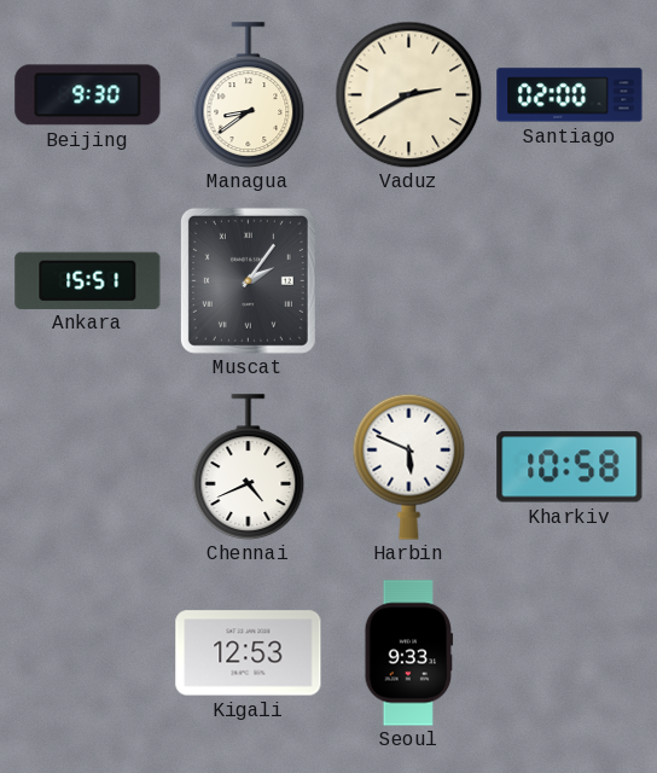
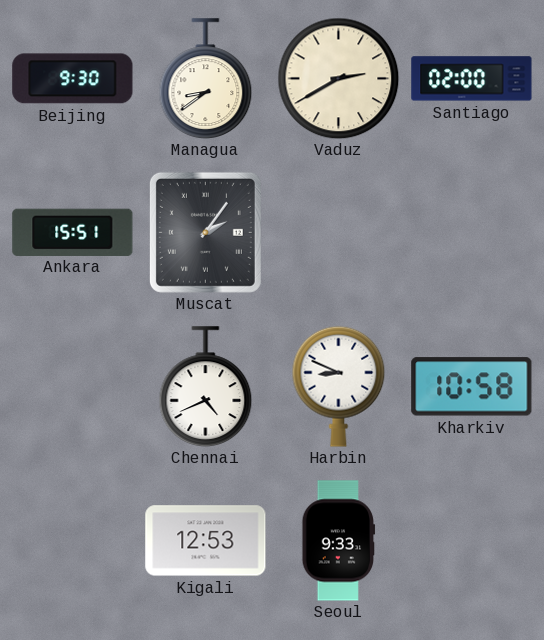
Harbin: 5:49 -> 8:49
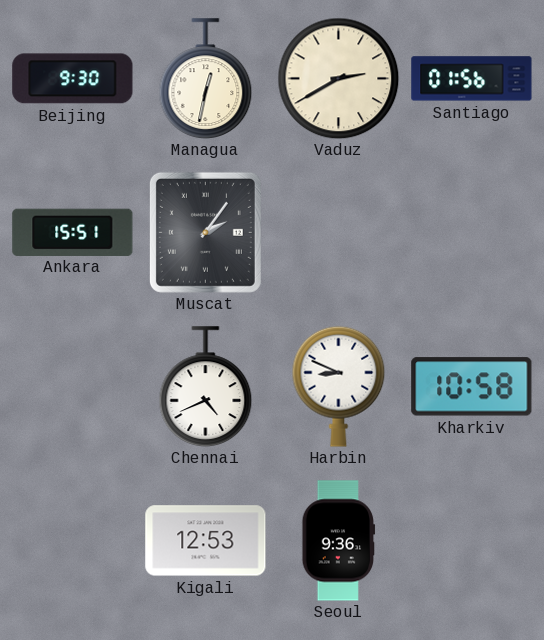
Managua: 8:39 -> 12:32
Santiago: 02:00 -> 01:56
Seoul: 9:33 -> 9:36
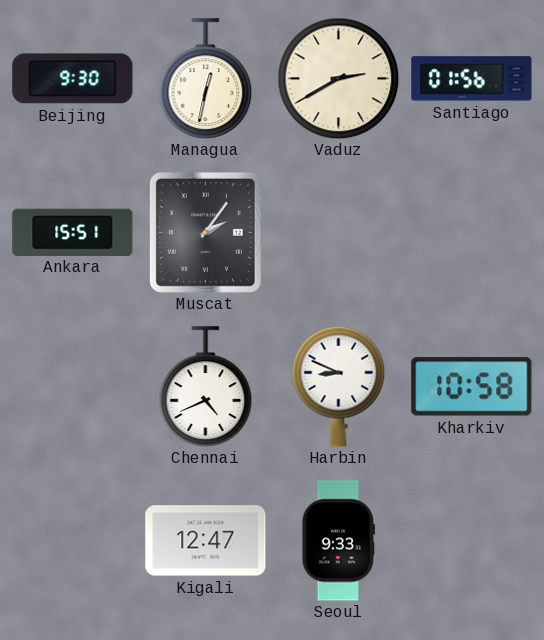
Kigali: 12:53 -> 12:47
Seoul: 9:36 -> 9:33
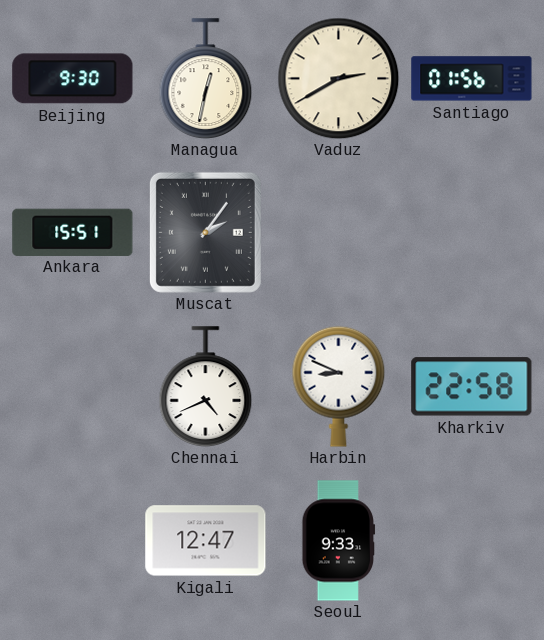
Kharkiv: 10:58 -> 22:58
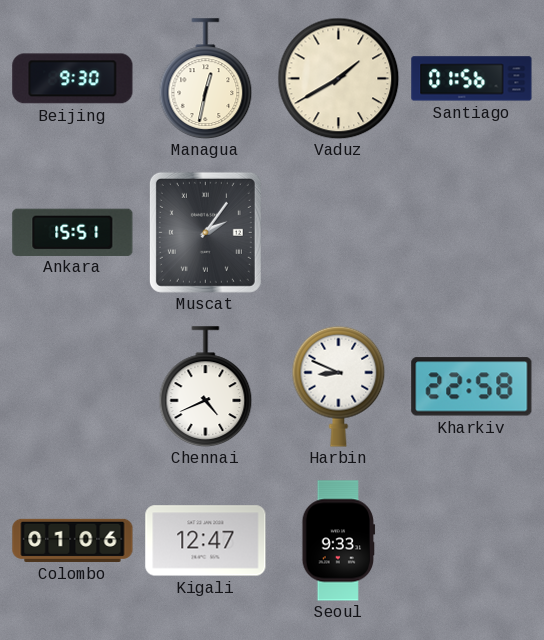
Vaduz: 2:40 -> 1:40
Colombo: none -> 01:06
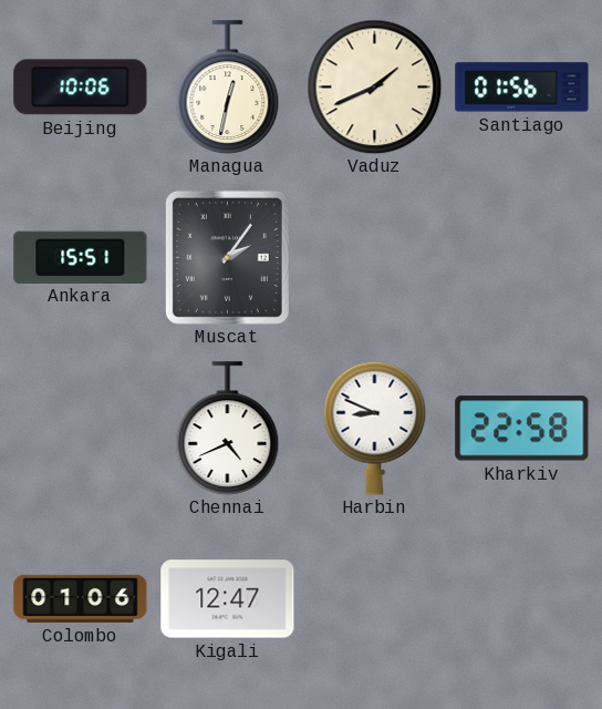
Beijing: 9:30 -> 10:06
Vaduz: 1:40 -> 1:41
Seoul: 9:33 -> none
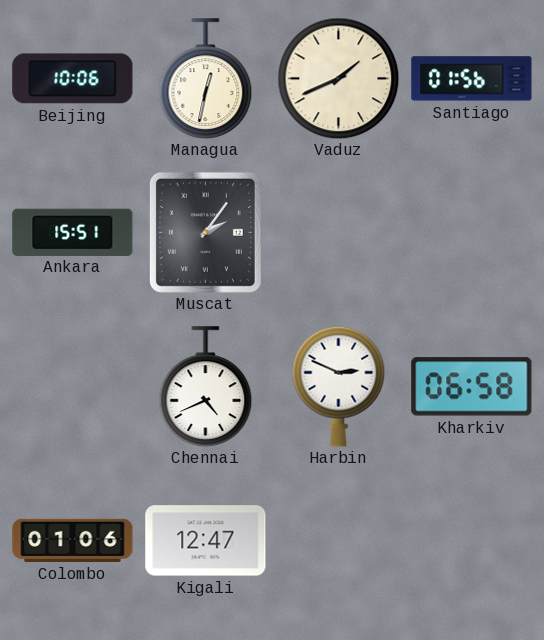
Harbin: 8:49 -> 2:49
Kharkiv: 22:58 -> 06:58
